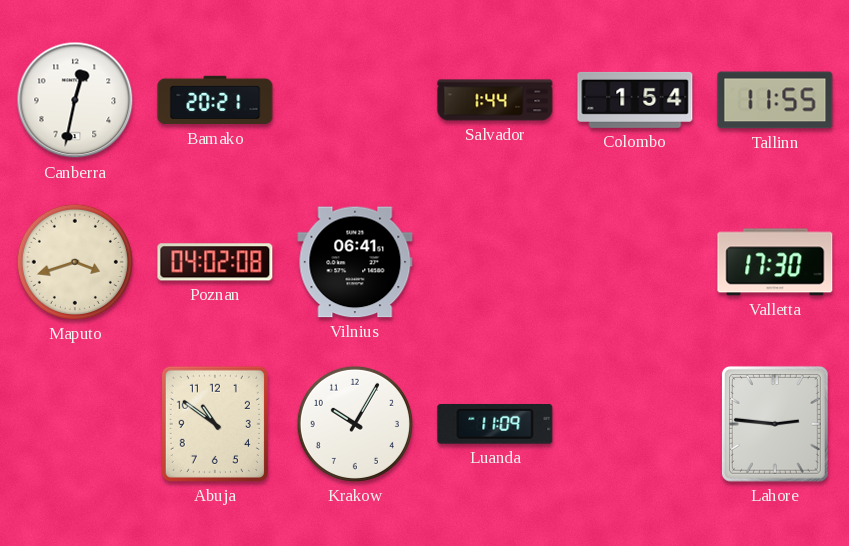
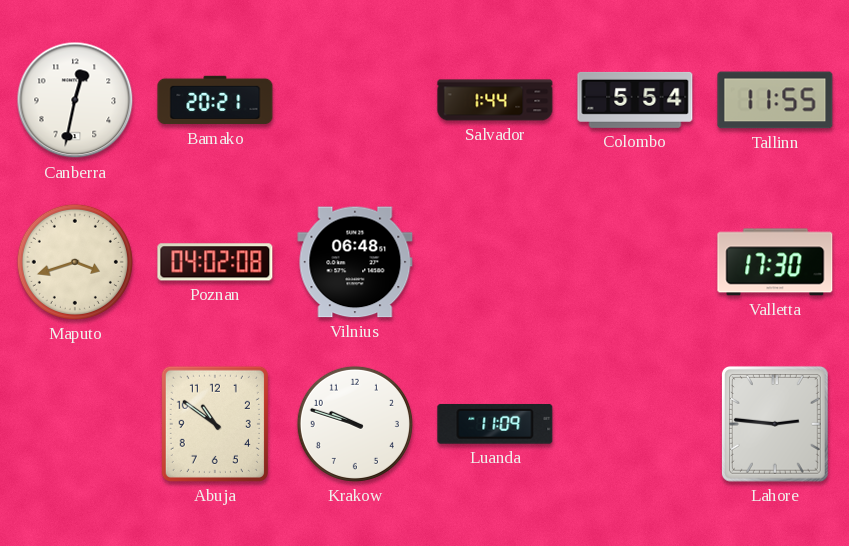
Colombo: 1:54 -> 5:54
Vilnius: 06:41 -> 06:48
Krakow: 10:05 -> 9:48
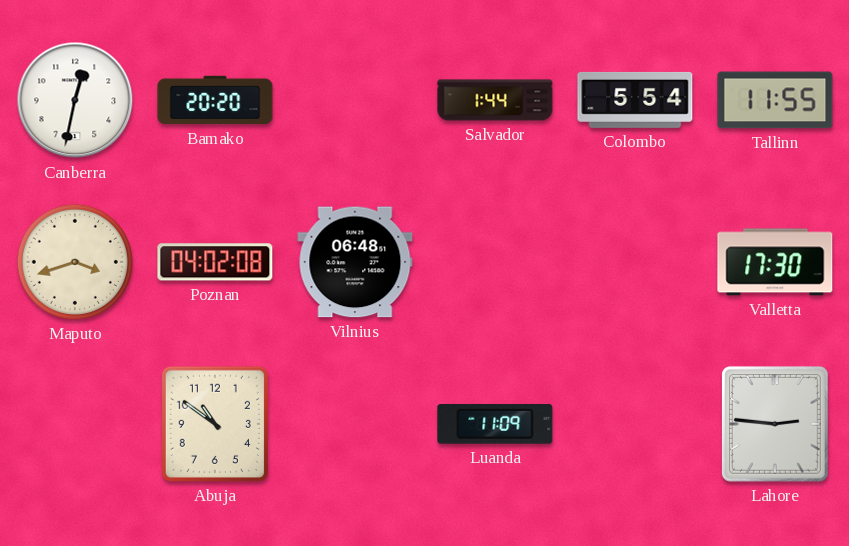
Bamako: 20:21 -> 20:20
Krakow: 9:48 -> none
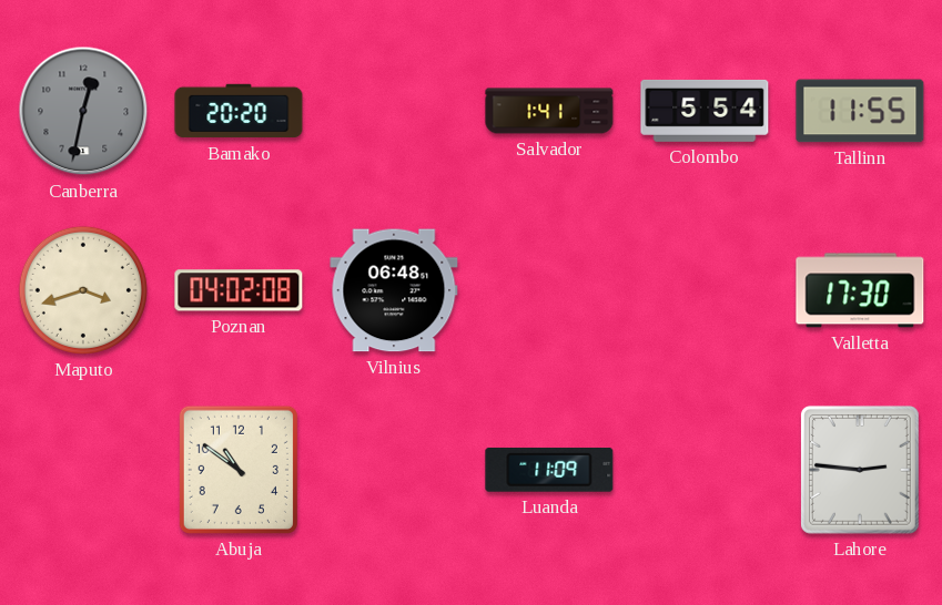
Canberra dial: white -> grey
Salvador: 1:44 -> 1:41
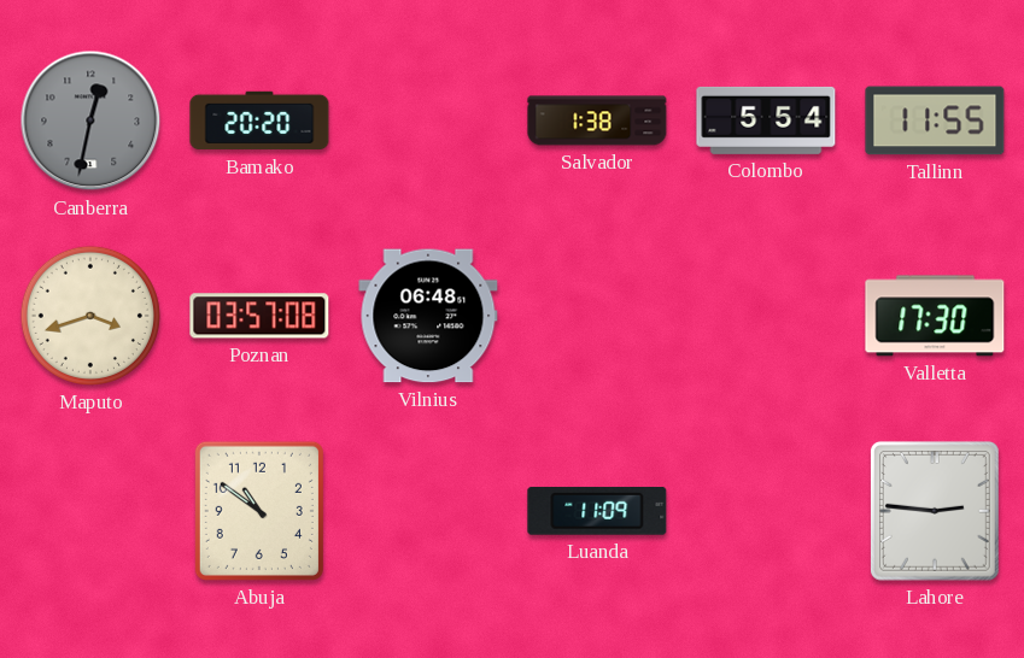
Salvador: 1:41 -> 1:38
Poznan: 04:02 -> 03:57
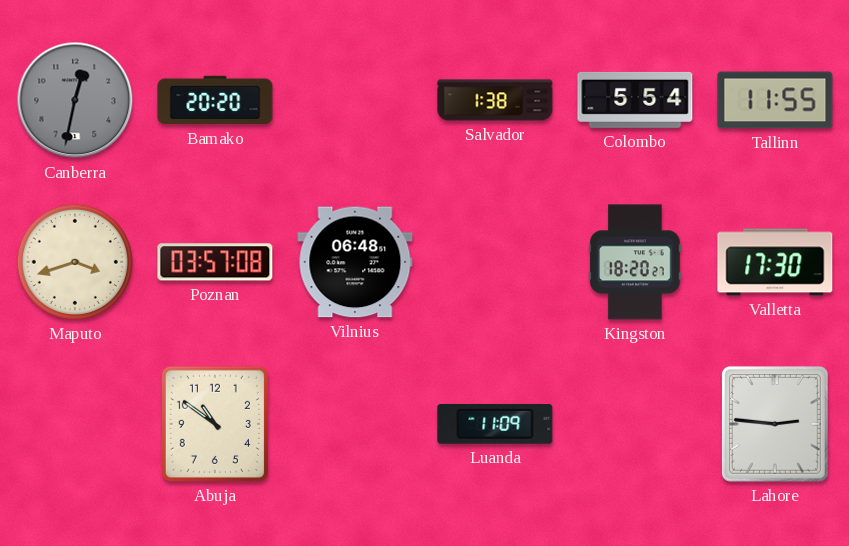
Kingston: none -> 18:20
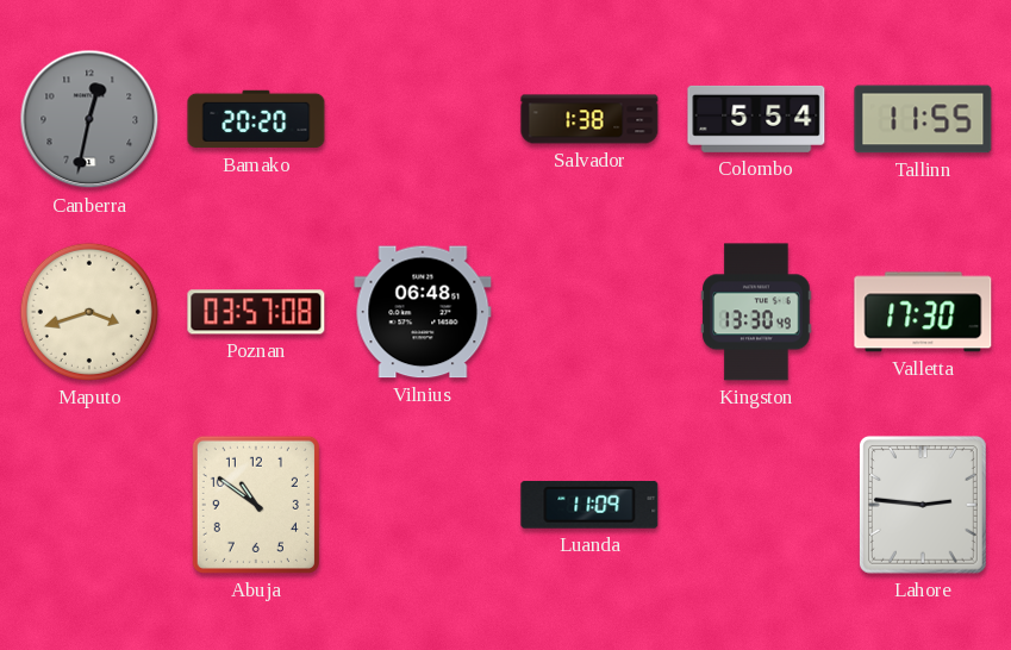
Kingston: 18:20 -> 13:30
